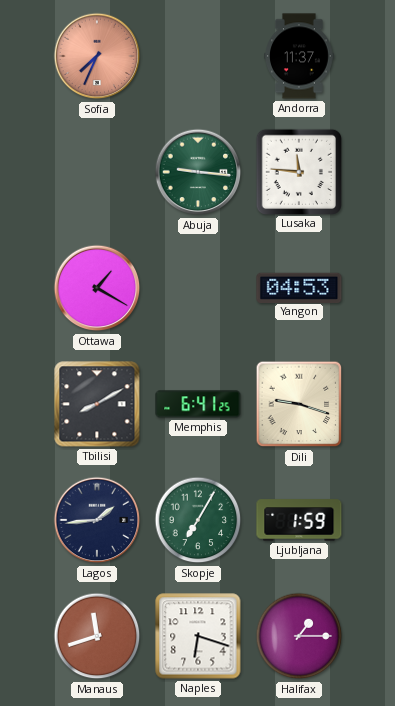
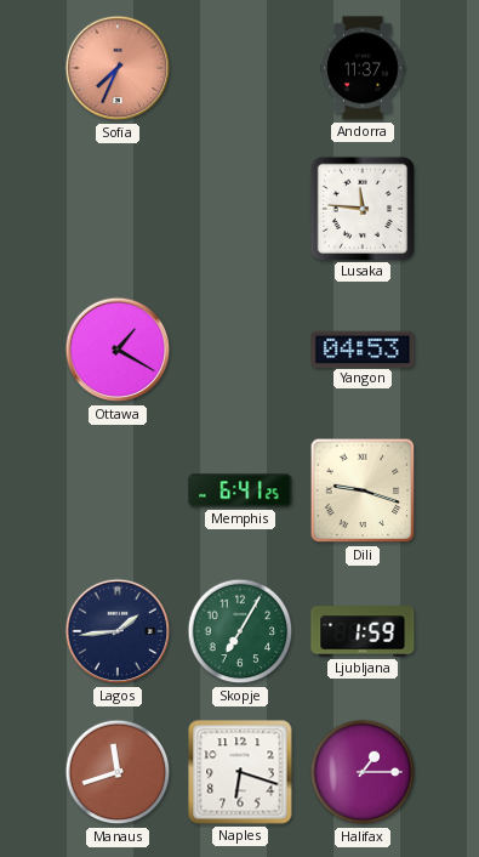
Abuja: 9:16 -> none
Tbilisi: 8:10 -> none
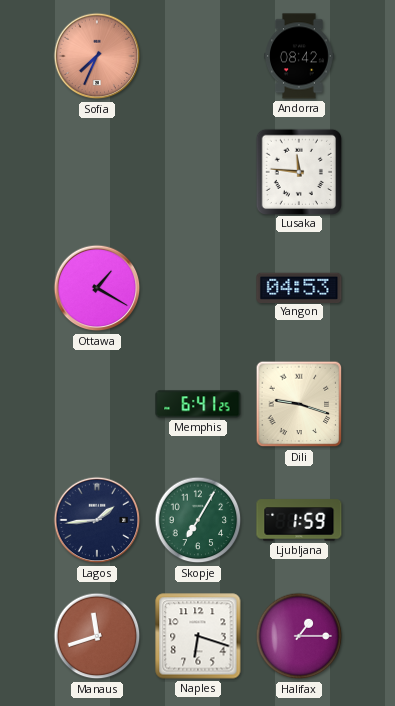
Andorra: 11:37 -> 08:42
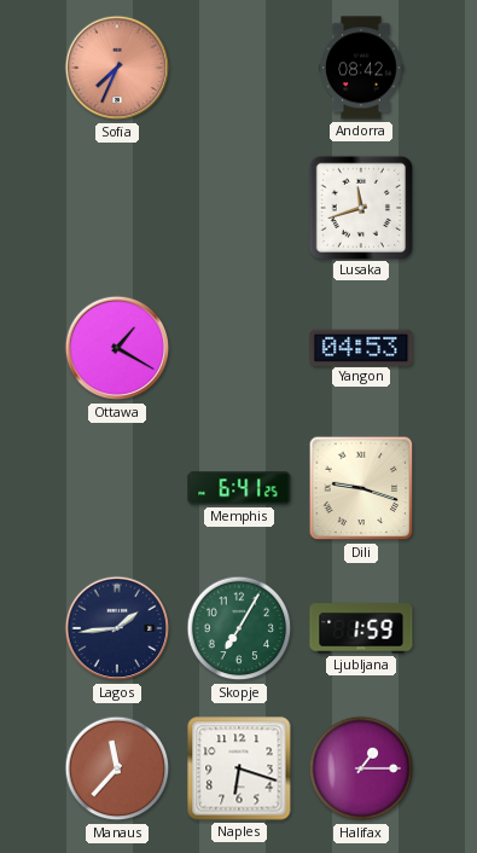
Lusaka: 11:46 -> 11:42
Manaus: 11:42 -> 11:37
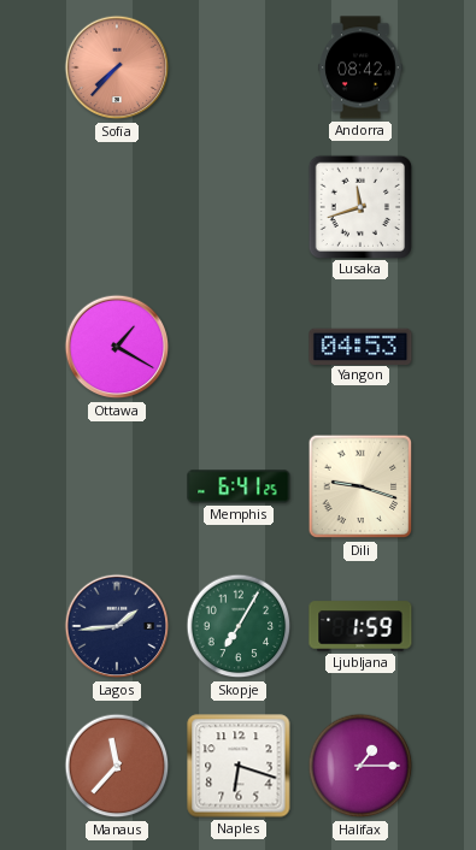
Sofia: 7:34 -> 7:37
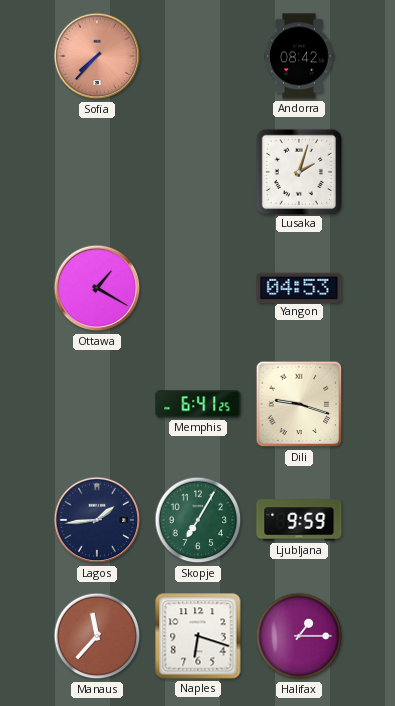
Lusaka: 11:42 -> 2:03
Ljubljana: 1:59 -> 9:59
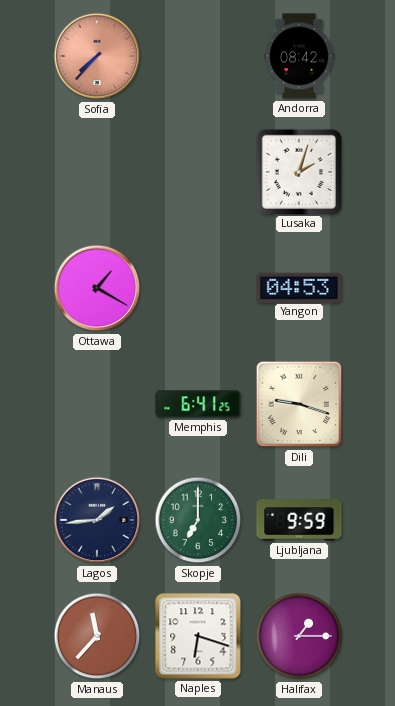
Skopje: 7:05 -> 7:00
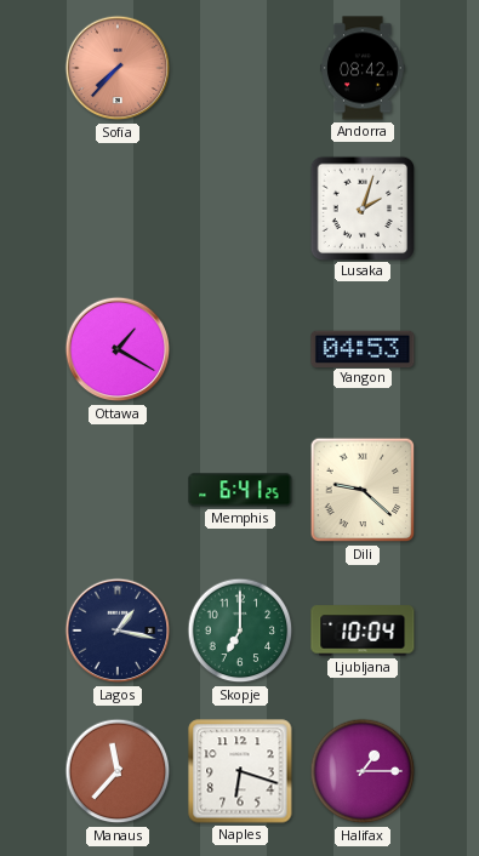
Dili: 9:18 -> 9:22
Lagos: 1:44 -> 1:17
Ljubljana: 9:59 -> 10:04
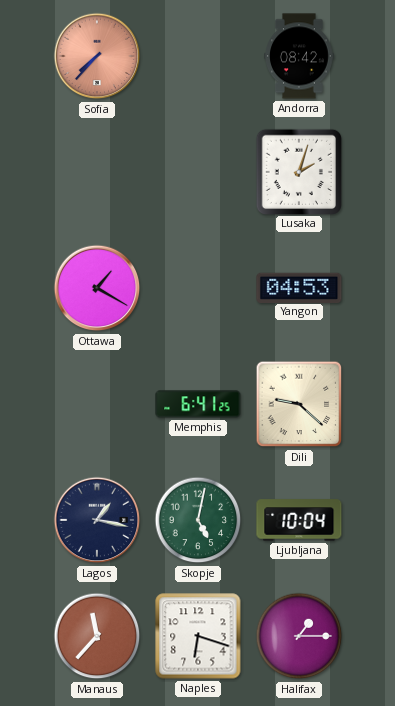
Skopje: 7:00 -> 5:02
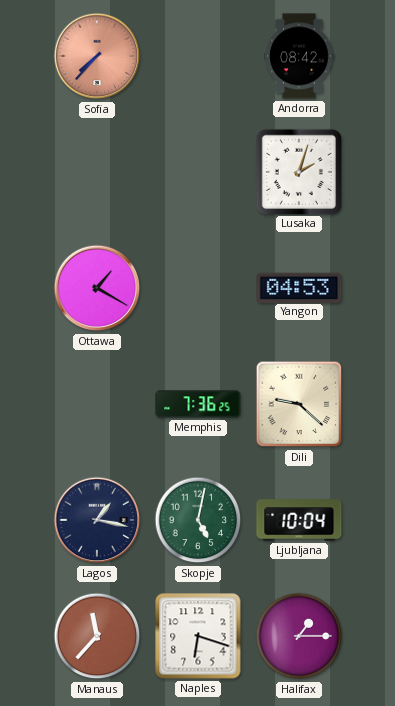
Memphis: 6:41 -> 7:36
